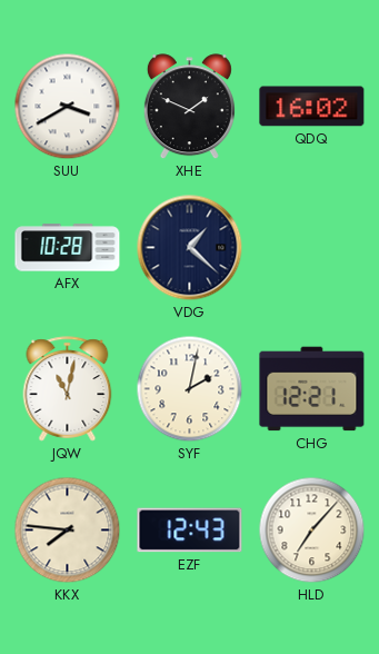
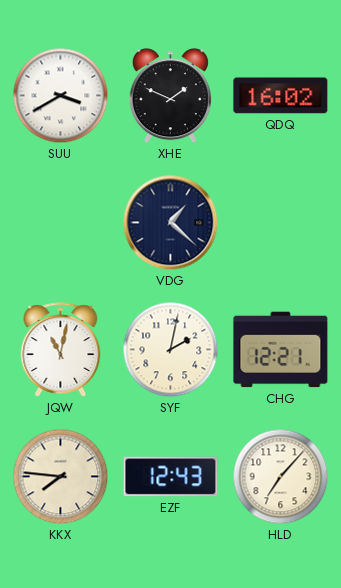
AFX: 10:28 -> none
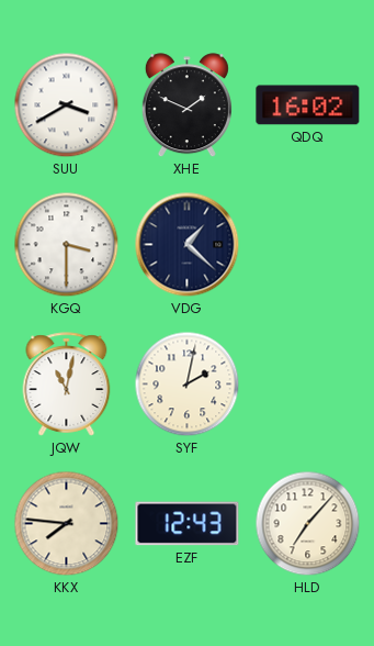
KGQ: none -> 3:30
CHG: 12:21 -> none
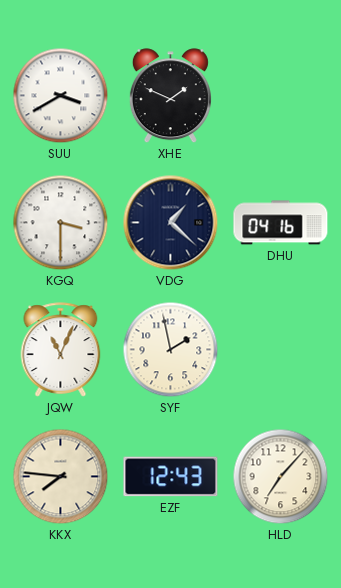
QDQ: 16:02 -> none
DHU: none -> 04:16
JQW: 11:02 -> 11:04
SYF: 2:02 -> 1:58
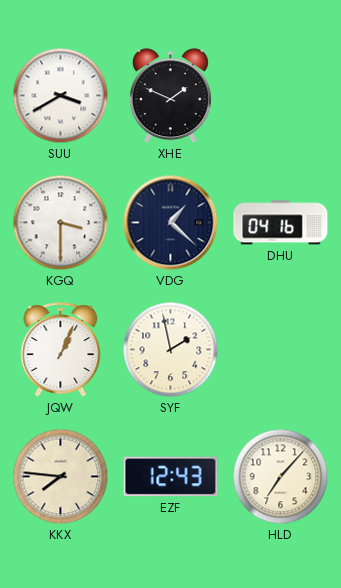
JQW: 11:04 -> 1:04
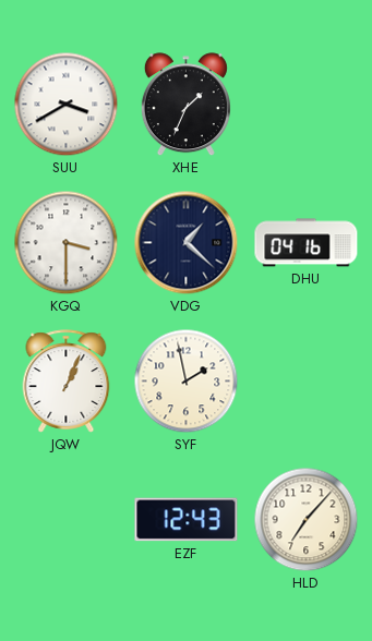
XHE: 1:49 -> 1:34
KKX: 7:46 -> none
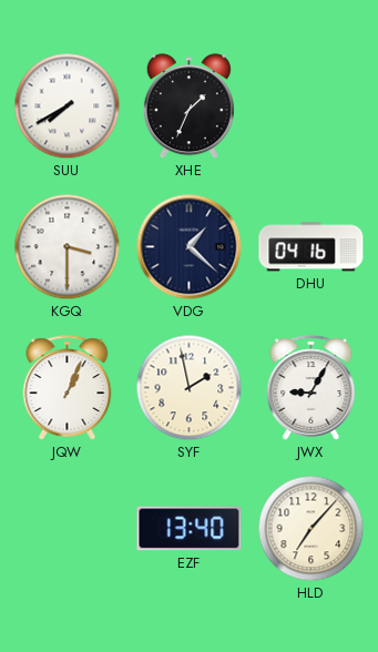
SUU: 3:40 -> 7:40
JWX: none -> 9:05
EZF: 12:43 -> 13:40
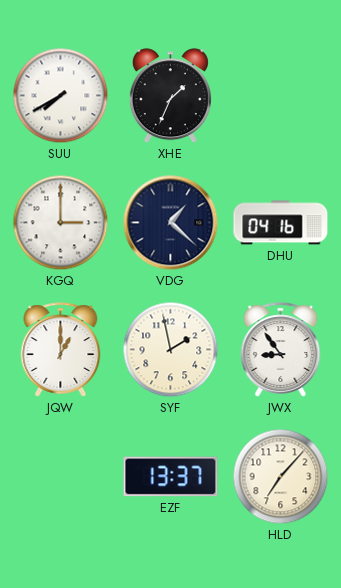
KGQ: 3:30 -> 3:00
JQW: 1:04 -> 1:00
JWX: 9:05 -> 8:54
EZF: 13:40 -> 13:37
